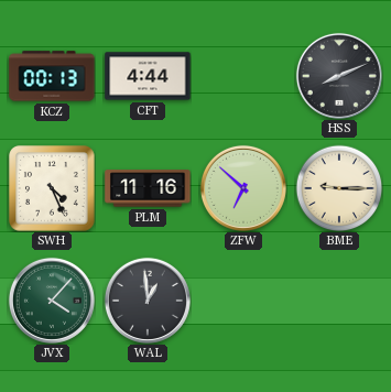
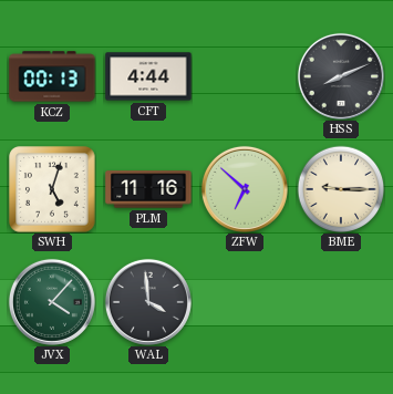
SWH: 4:26 -> 5:03
WAL: 12:59 -> 3:59
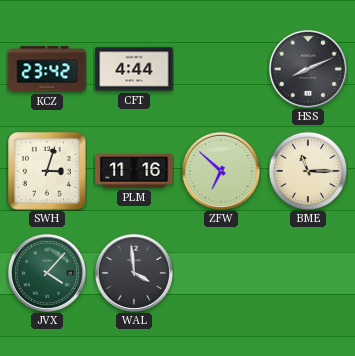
KCZ: 00:13 -> 23:42
SWH: 5:03 -> 3:03
BME: 9:15 -> 11:15
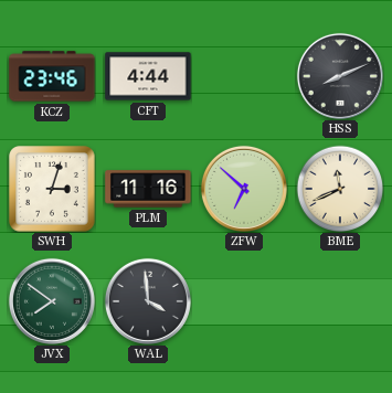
KCZ: 23:42 -> 23:46
BME: 11:15 -> 11:41
JVX: 4:07 -> 7:51
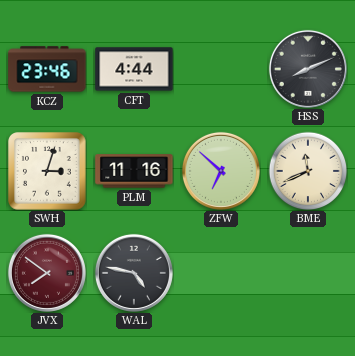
JVX dial: green -> burgundy
WAL: 3:59 -> 4:47
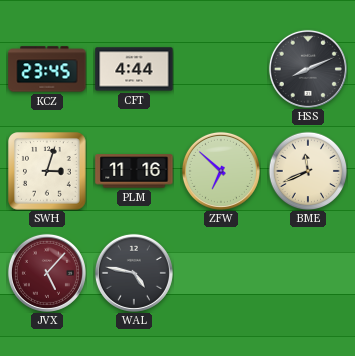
KCZ: 23:46 -> 23:45
JVX: 7:51 -> 5:07
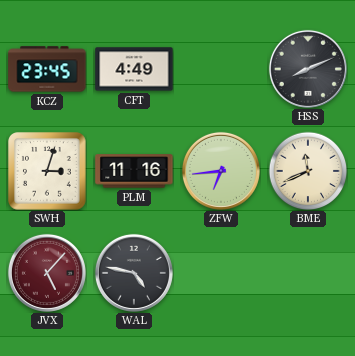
CFT: 4:44 -> 4:49
ZFW: 6:52 -> 6:44
